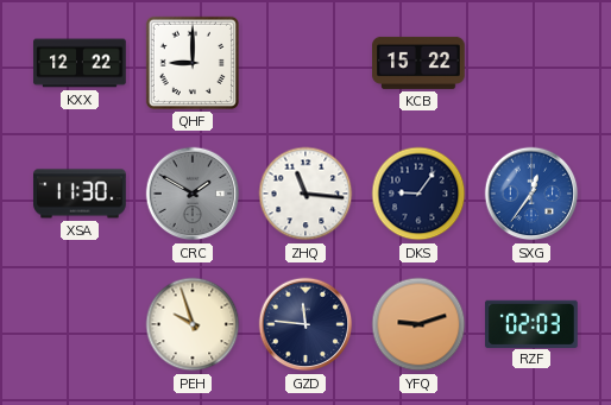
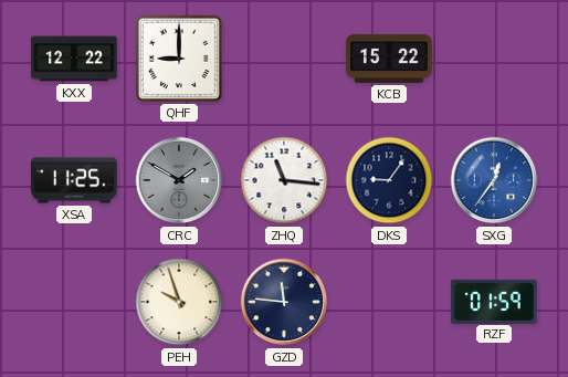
XSA: 11:30 -> 11:25
YFQ: 9:12 -> none
RZF: 02:03 -> 01:59
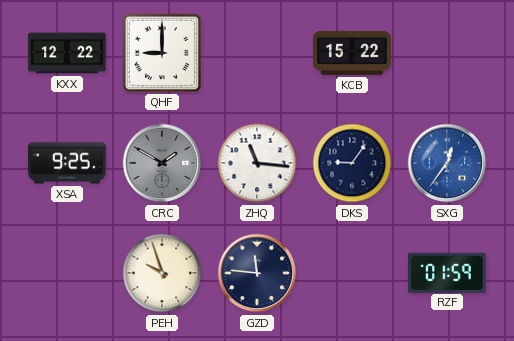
XSA: 11:25 -> 9:25
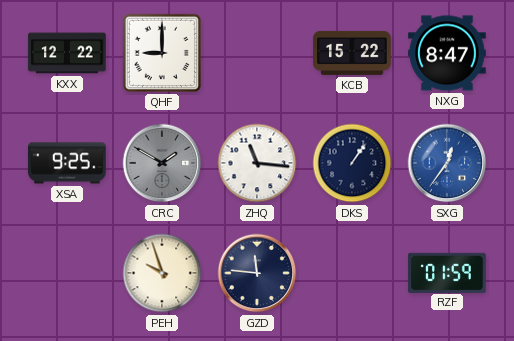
NXG: none -> 8:47
DKS: 9:06 -> 1:06
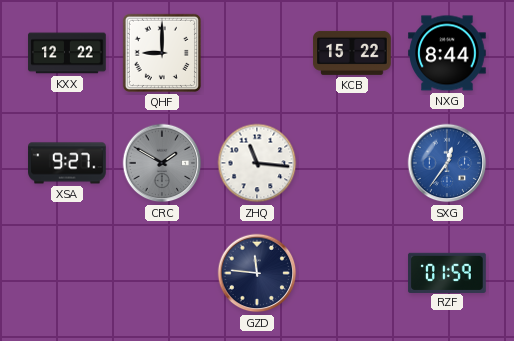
NXG: 8:47 -> 8:44
XSA: 9:25 -> 9:27
DKS: 1:06 -> none
PEH: 9:57 -> none
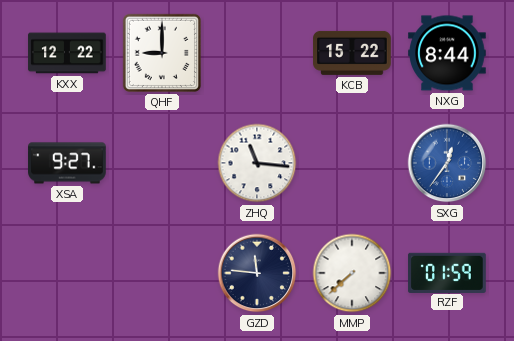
CRC: 1:50 -> none
MMP: none -> 7:38
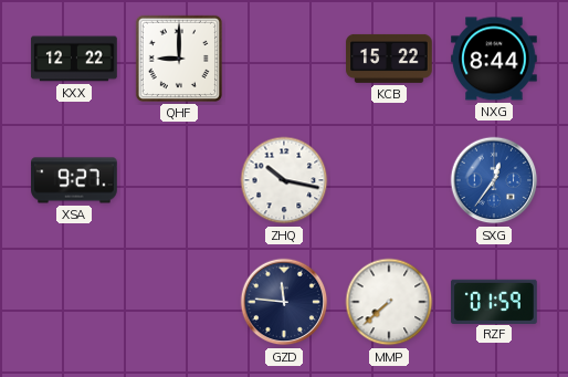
ZHQ: 11:16 -> 10:17
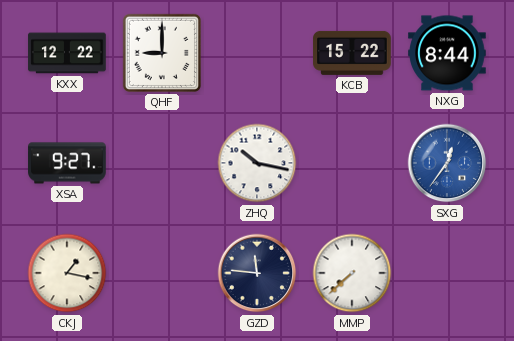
CKJ: none -> 1:17
RZF: 01:59 -> none
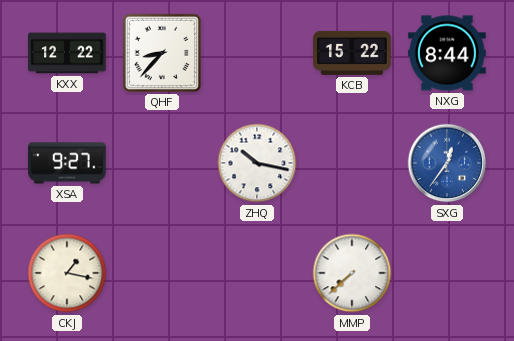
QHF: 9:00 -> 8:37
GZD: 11:46 -> none
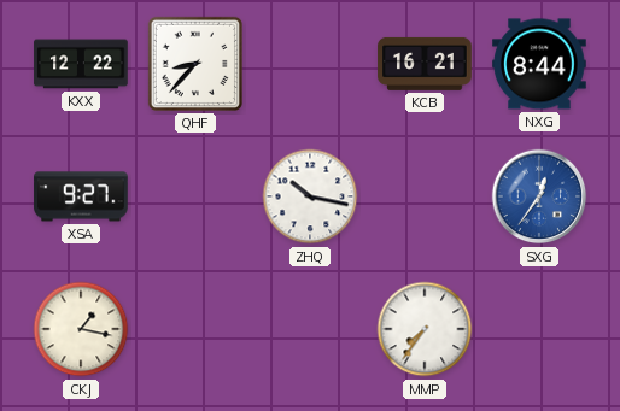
KCB: 15:22 -> 16:21
MMP: 7:38 -> 7:36
